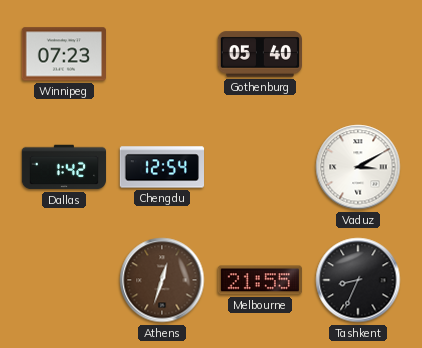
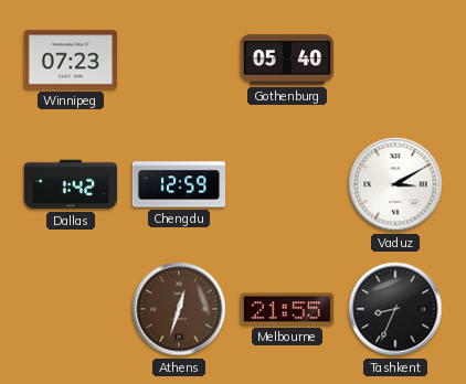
Chengdu: 12:54 -> 12:59
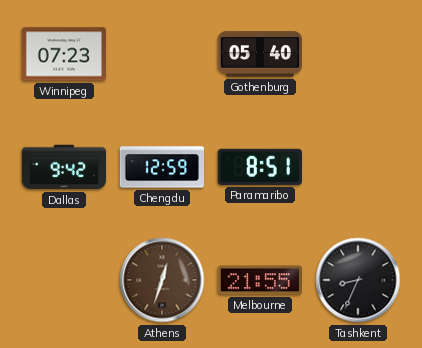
Dallas: 1:42 -> 9:42
Paramaribo: none -> 8:51
Vaduz: 3:10 -> none
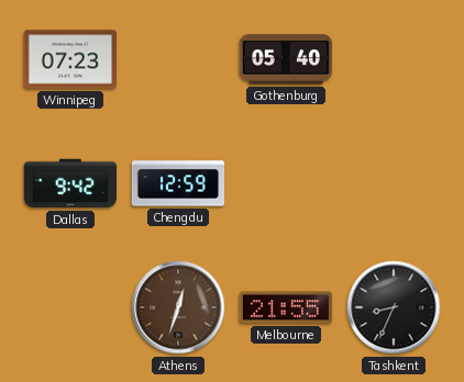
Paramaribo: 8:51 -> none
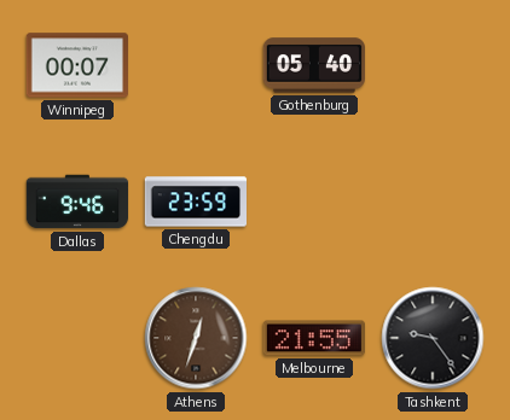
Winnipeg: 07:23 -> 00:07
Dallas: 9:42 -> 9:46
Chengdu: 12:59 -> 23:59
Tashkent: 8:34 -> 9:24
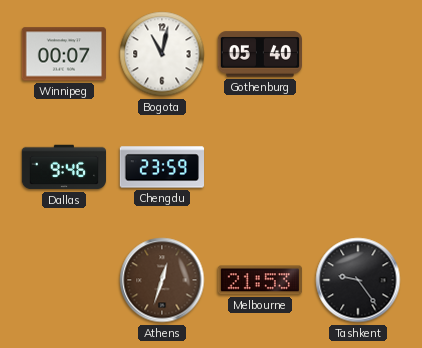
Bogota: none -> 11:02
Melbourne: 21:55 -> 21:53
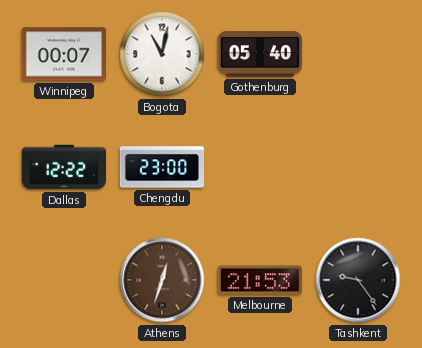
Dallas: 9:46 -> 12:22
Chengdu: 23:59 -> 23:00
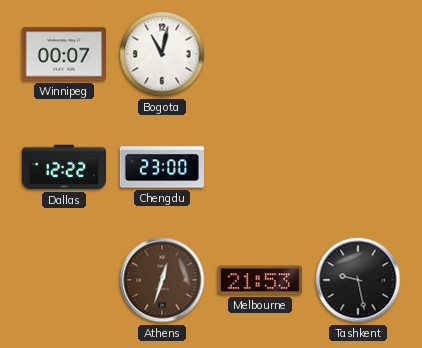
Gothenburg: 05:40 -> none
Tashkent: 9:24 -> 9:28
